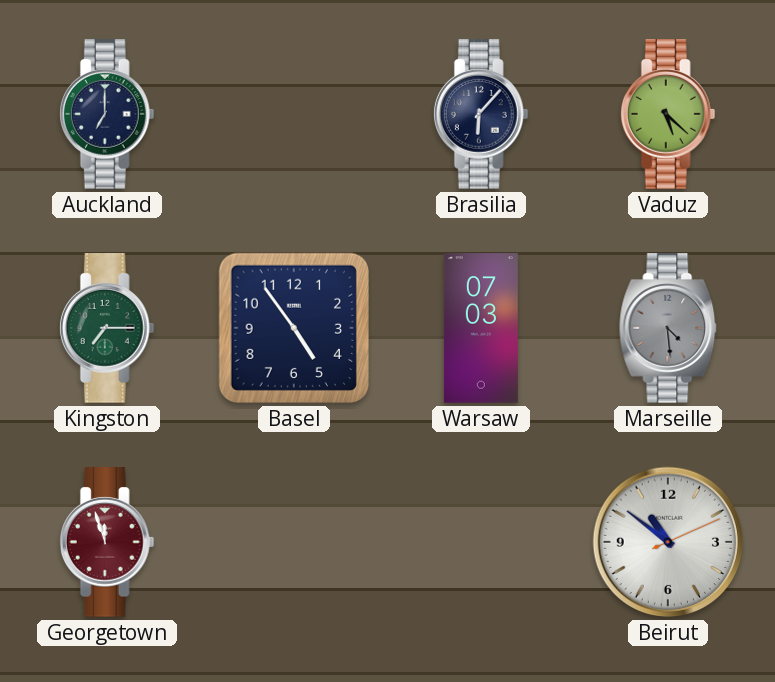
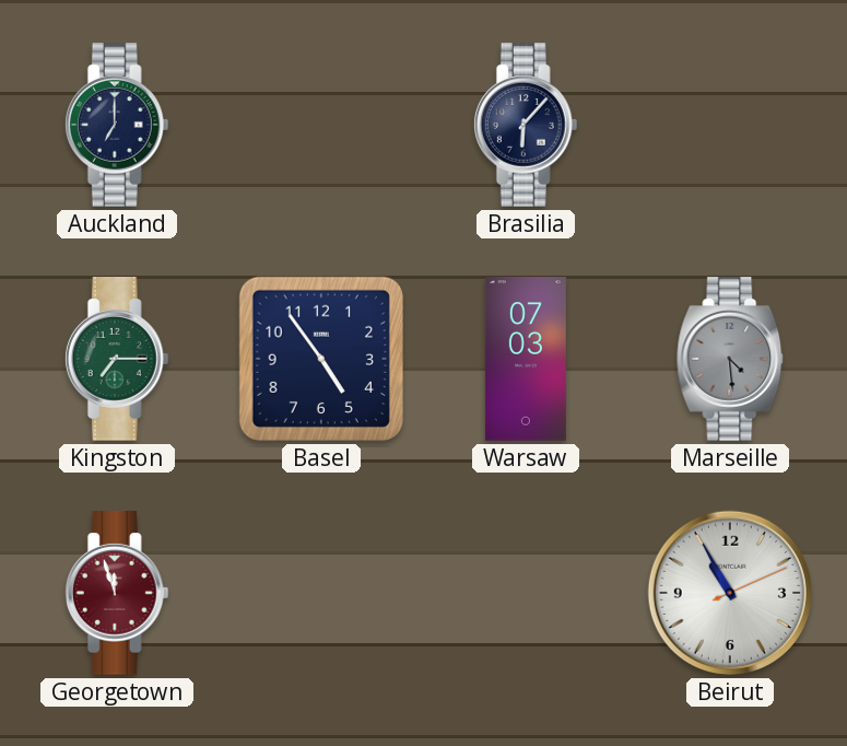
Vaduz: 5:22 -> none
Beirut: 10:51 -> 10:55
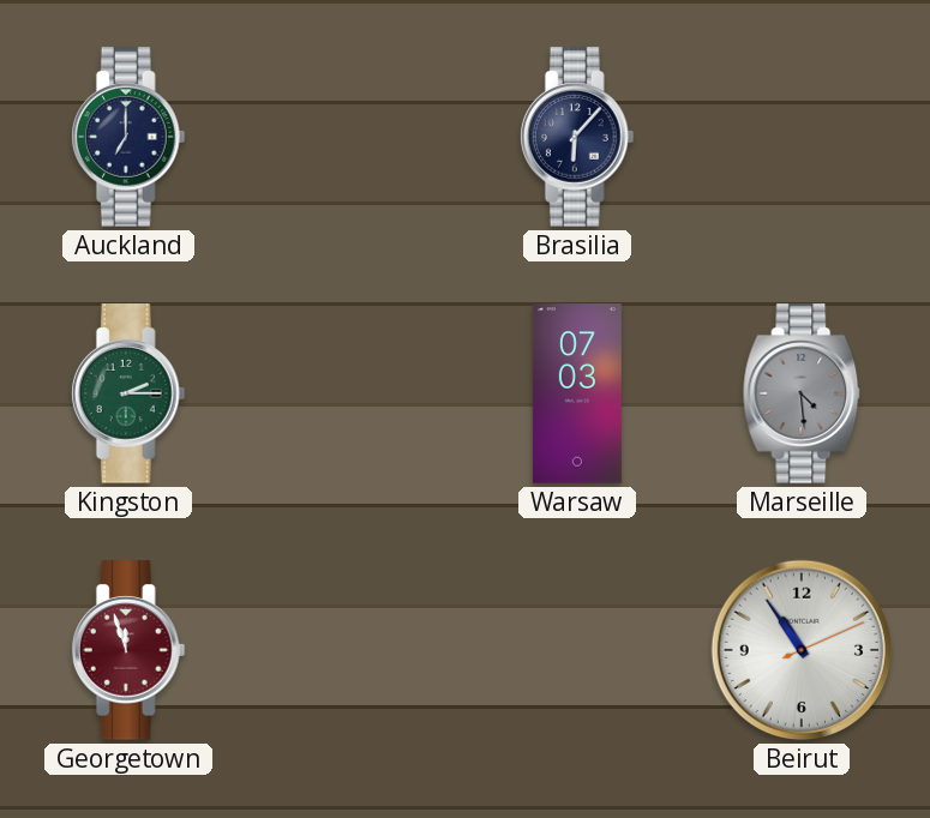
Kingston: 7:15 -> 2:15
Basel: 4:54 -> none
Beirut: 10:55 -> 10:54
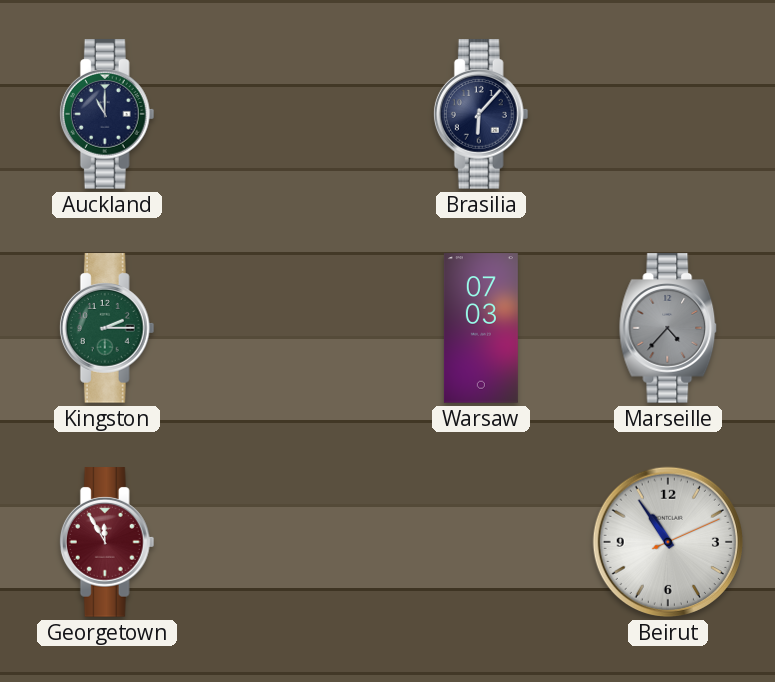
Auckland: 7:00 -> 11:00
Marseille: 4:29 -> 4:37
Georgetown: 11:57 -> 11:55
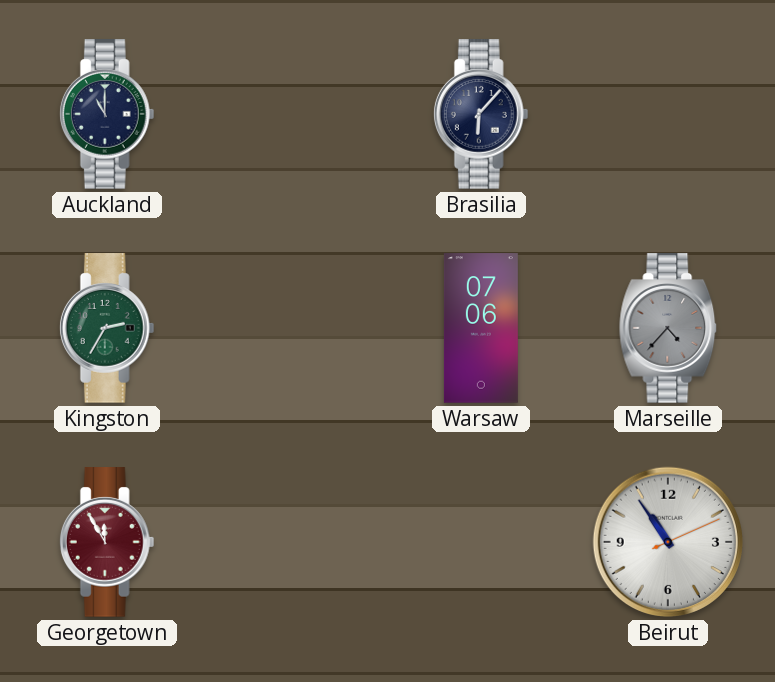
Kingston: 2:15 -> 2:35
Warsaw: 07:03 -> 07:06
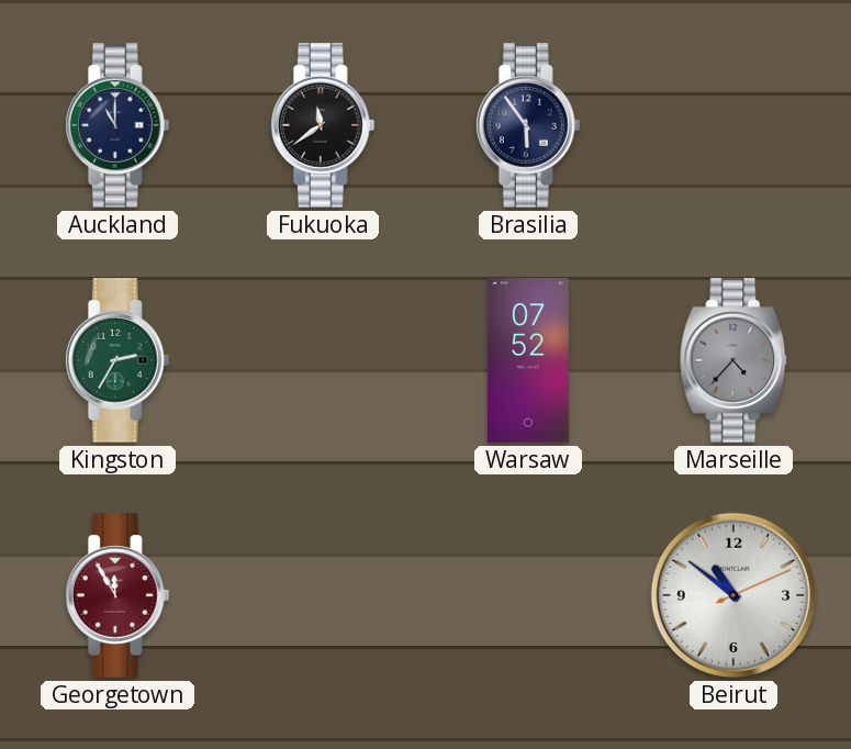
Fukuoka: none -> 11:39
Brasilia: 6:07 -> 5:54
Warsaw: 07:06 -> 07:52
Beirut: 10:54 -> 10:51
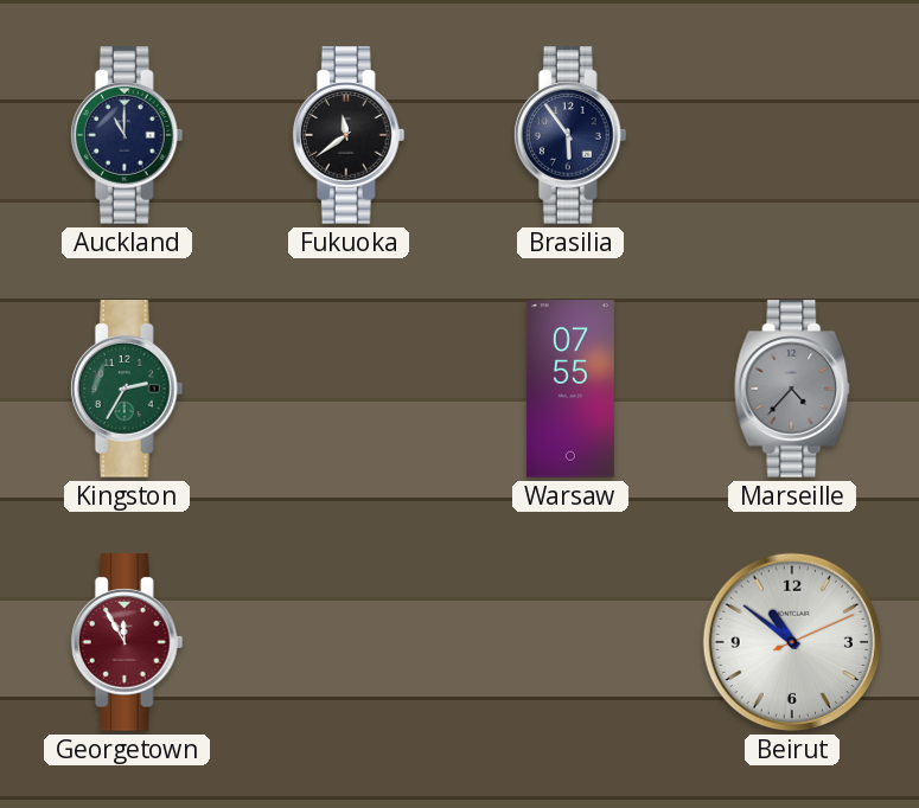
Warsaw: 07:52 -> 07:55
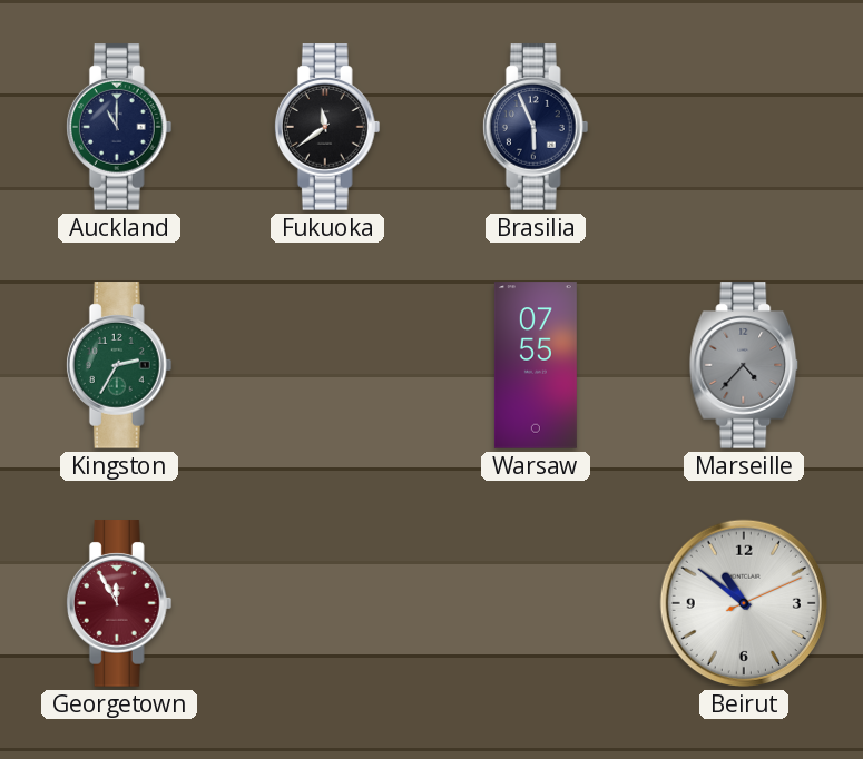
Brasilia: 5:54 -> 5:56
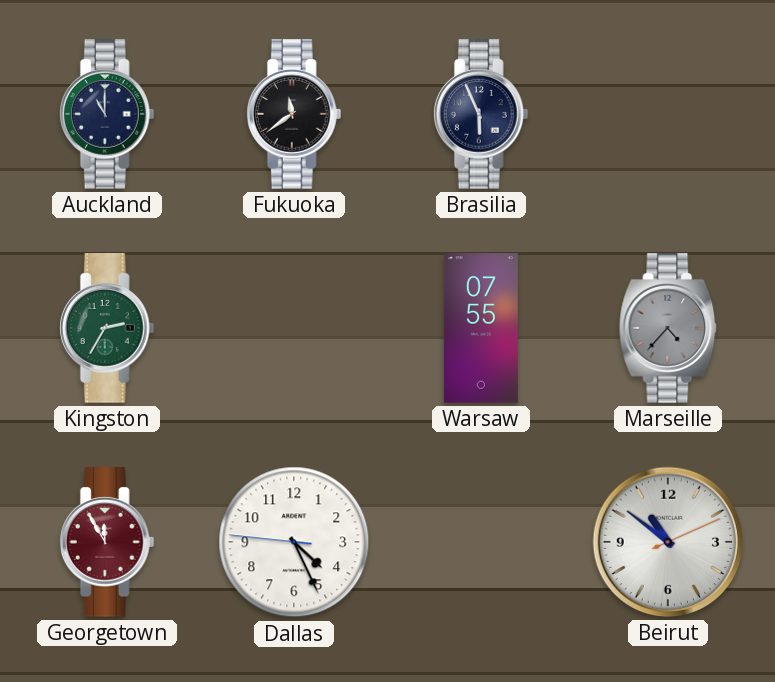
Dallas: none -> 4:25
